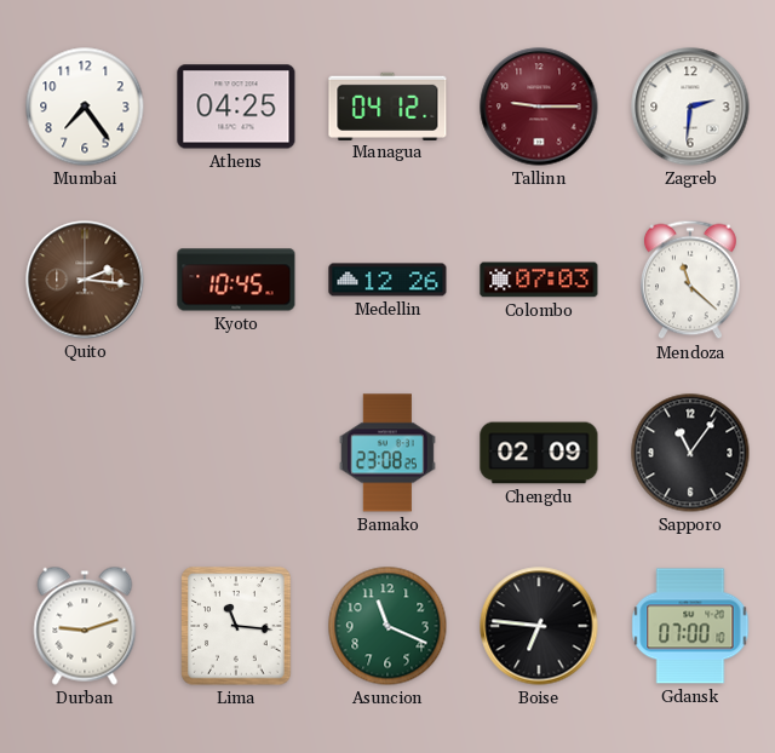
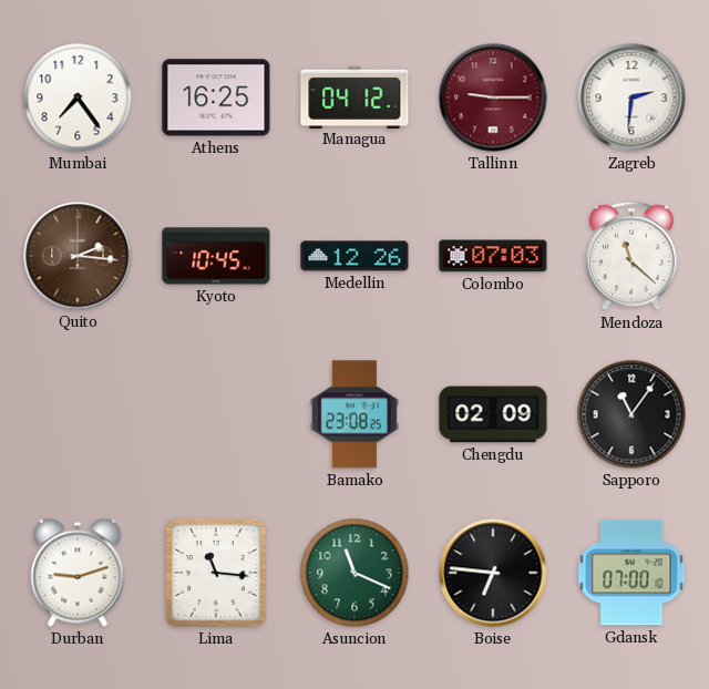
Athens: 04:25 -> 16:25
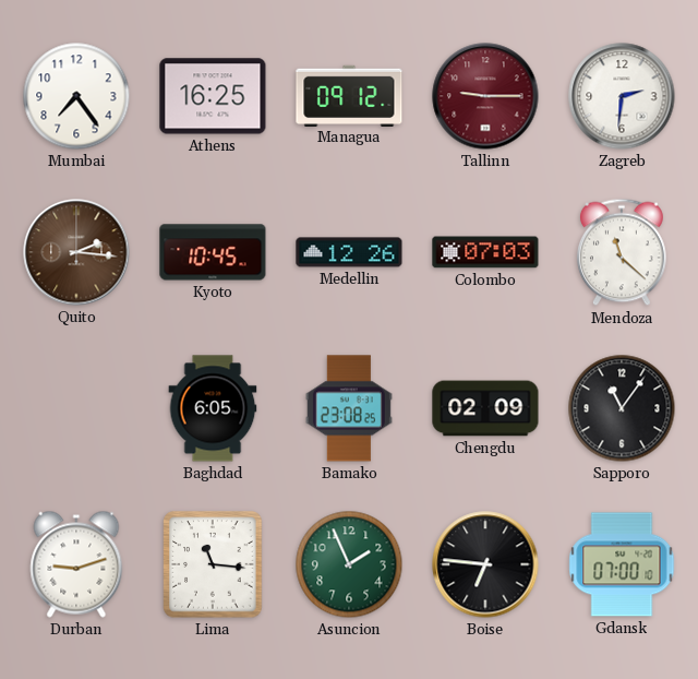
Managua: 04:12 -> 09:12
Baghdad: none -> 6:05
Asuncion: 11:19 -> 1:56
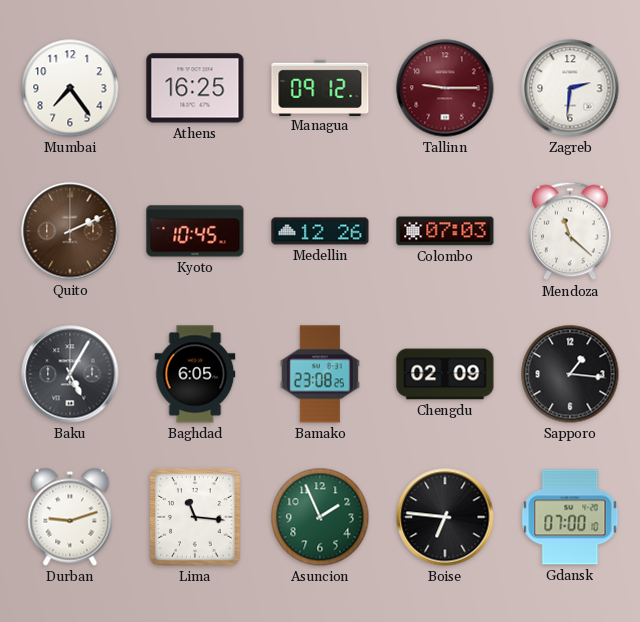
Quito: 2:16 -> 2:11
Baku: none -> 5:05
Sapporo: 11:06 -> 1:16
